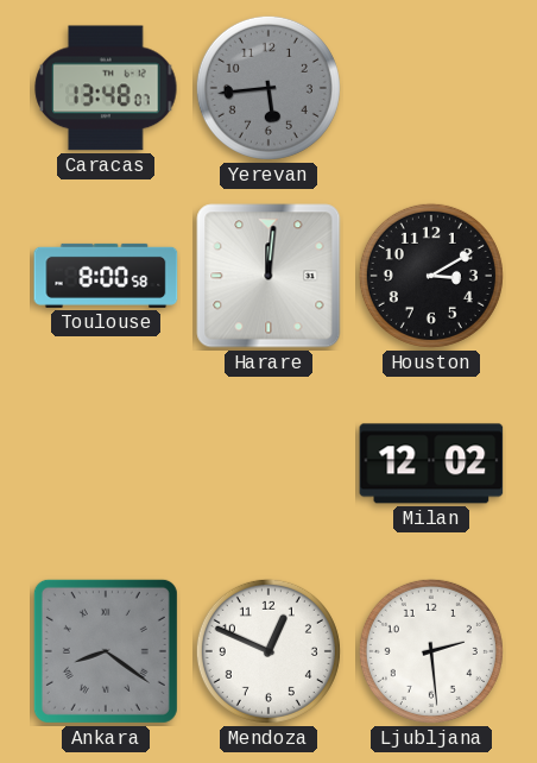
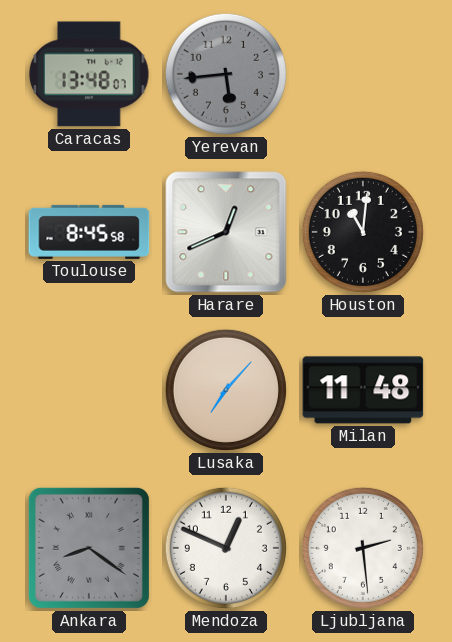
Toulouse: 8:00 -> 8:45
Harare: 12:01 -> 12:41
Houston: 3:10 -> 11:01
Lusaka: none -> 7:07
Milan: 12:02 -> 11:48
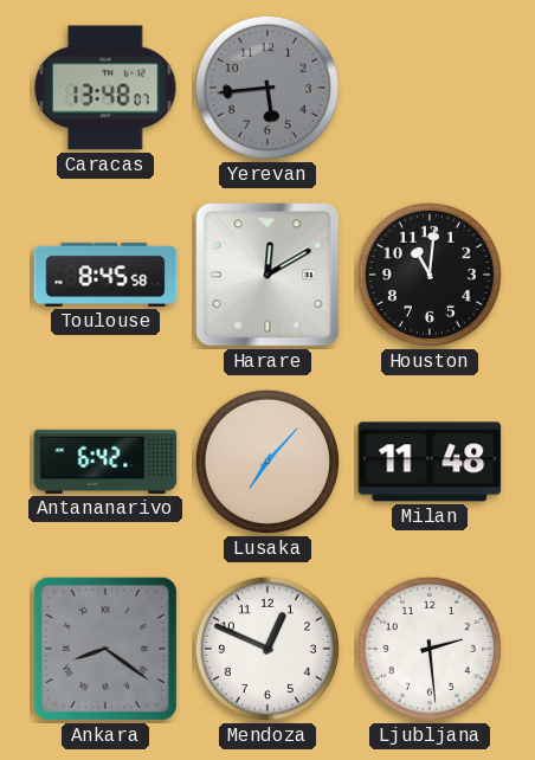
Harare: 12:41 -> 12:10
Antananarivo: none -> 6:42
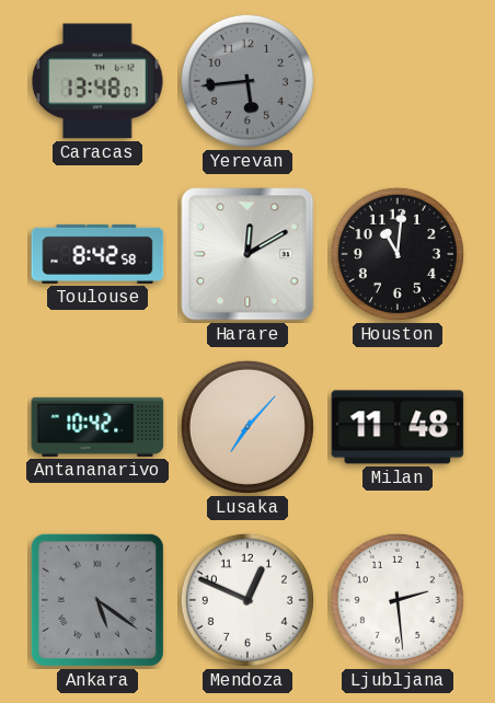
Toulouse: 8:45 -> 8:42
Antananarivo: 6:42 -> 10:42
Ankara: 8:21 -> 5:21
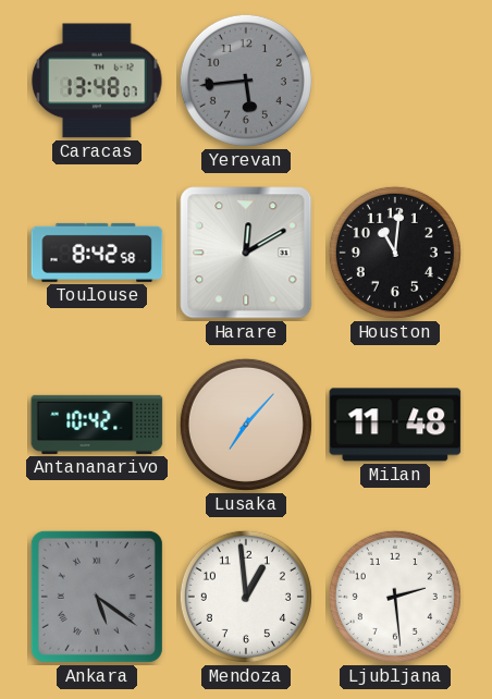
Mendoza: 12:49 -> 12:59
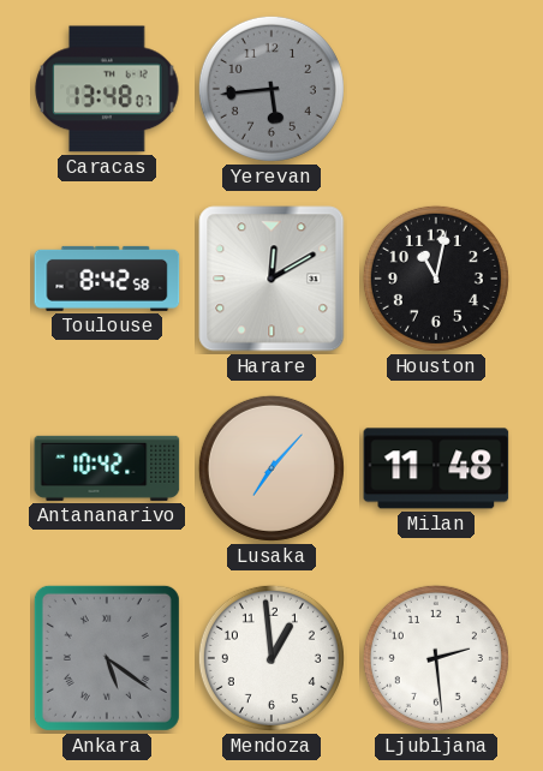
Houston: 11:01 -> 11:02
